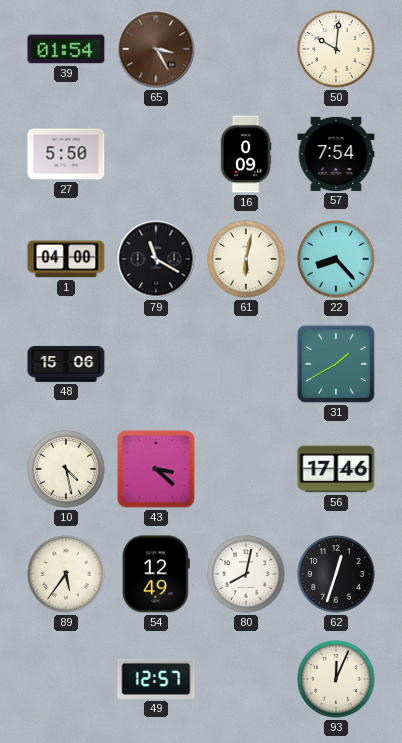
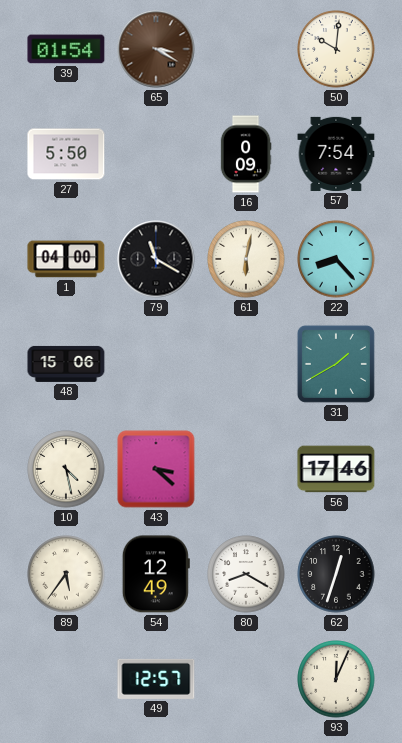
65: 3:25 -> 3:20
80: 8:02 -> 8:20
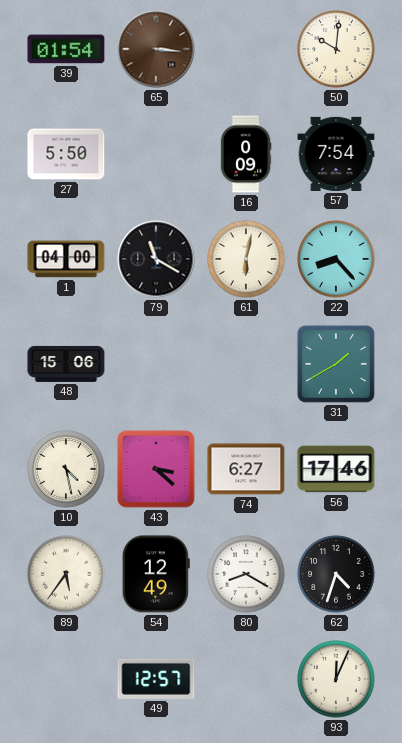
65: 3:20 -> 3:16
74: none -> 6:27
62: 12:33 -> 4:33
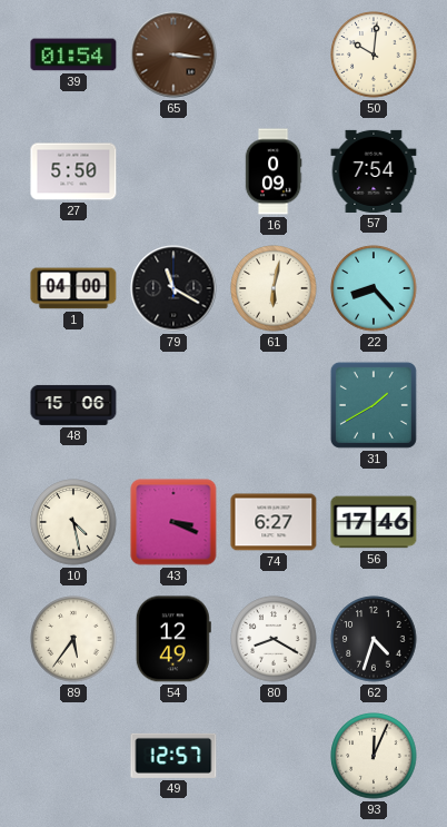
43: 3:22 -> 3:19
